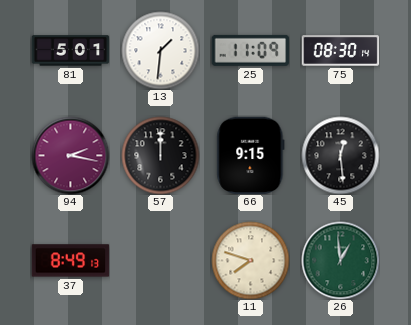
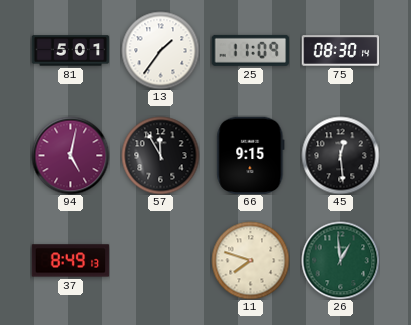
13: 1:31 -> 1:36
94: 2:17 -> 5:02
57: 12:00 -> 11:55
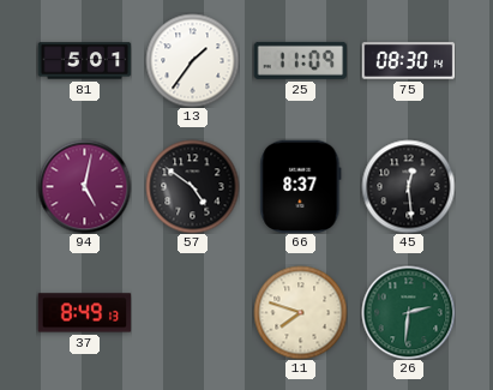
57: 11:55 -> 4:51
66: 9:15 -> 8:37
26: 12:59 -> 2:31
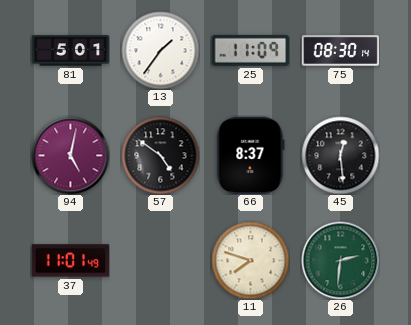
37: 8:49 -> 11:01
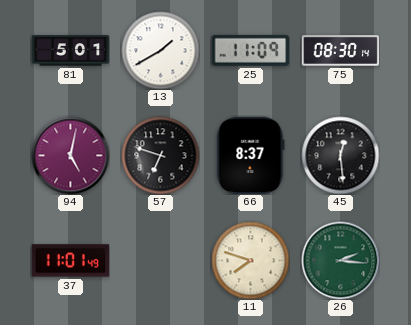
13: 1:36 -> 1:40
57: 4:51 -> 6:48
26: 2:31 -> 2:16
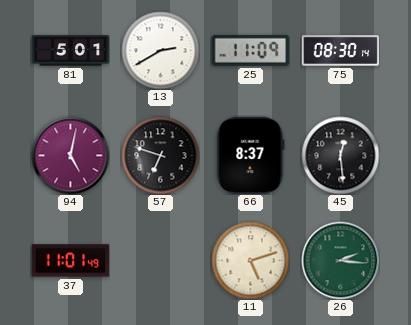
13: 1:40 -> 2:40
11: 7:48 -> 5:12
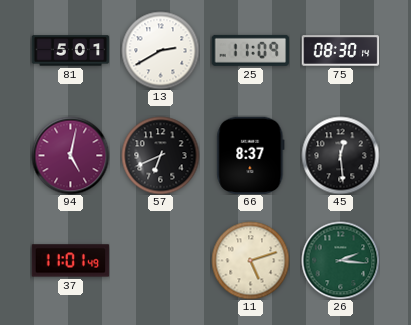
57: 6:48 -> 6:41
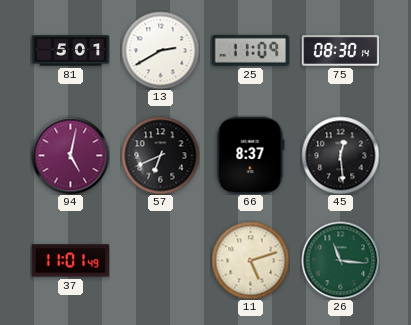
26: 2:16 -> 11:16
